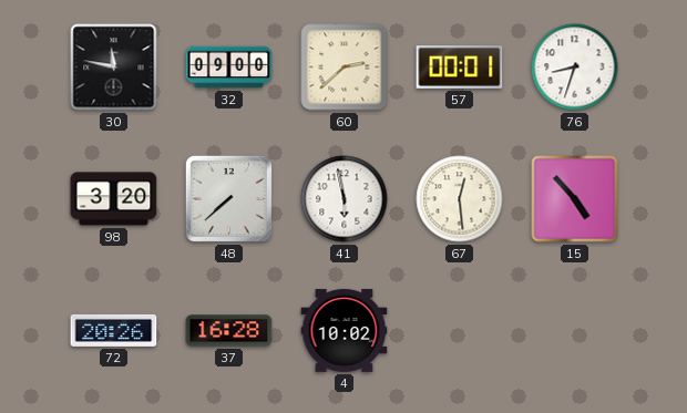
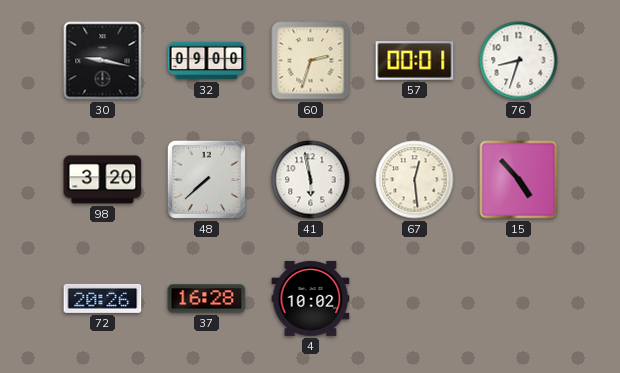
30: 11:47 -> 9:17
60: 2:38 -> 2:33
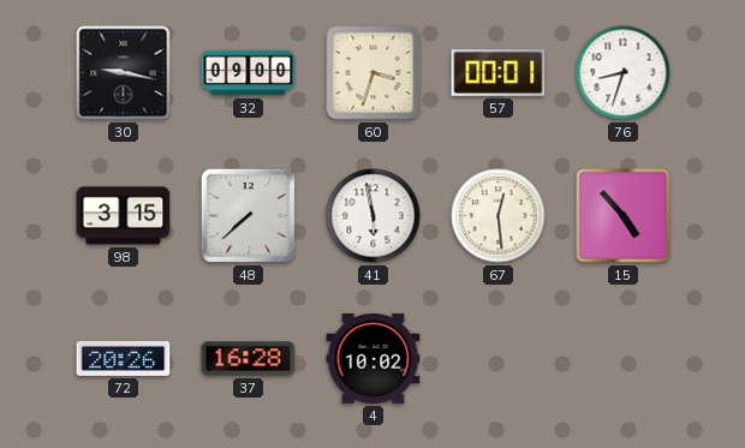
60: 2:33 -> 3:33
98: 3:20 -> 3:15
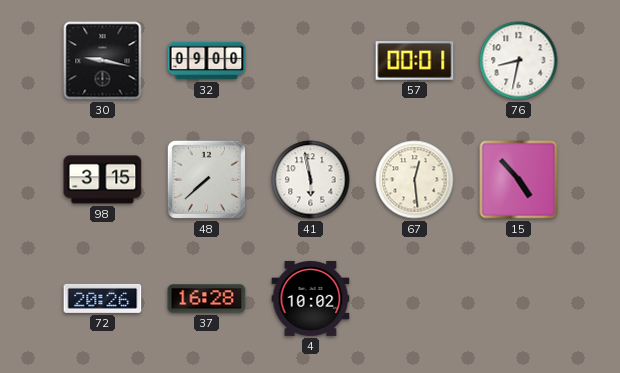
60: 3:33 -> none
76: 8:33 -> 8:32
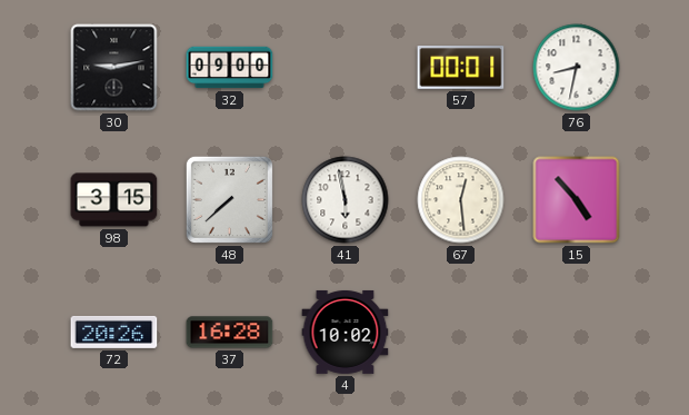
30: 9:17 -> 9:13
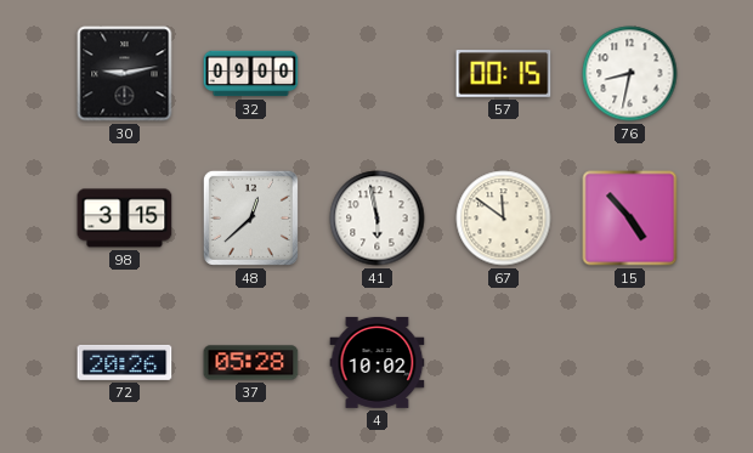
57: 00:01 -> 00:15
48: 7:38 -> 12:38
67: 12:29 -> 11:51
37: 16:28 -> 05:28
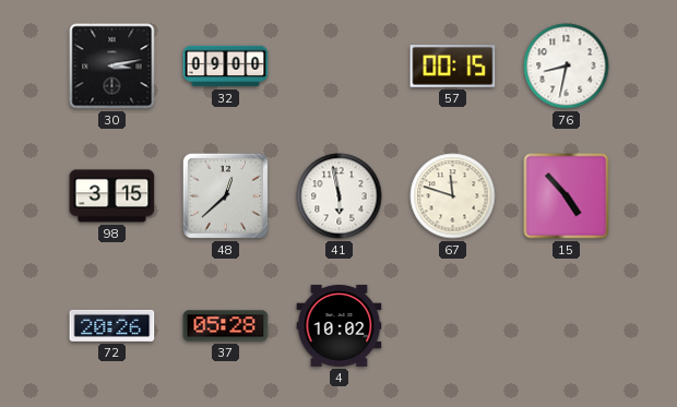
30: 9:13 -> 3:13
67: 11:51 -> 11:48
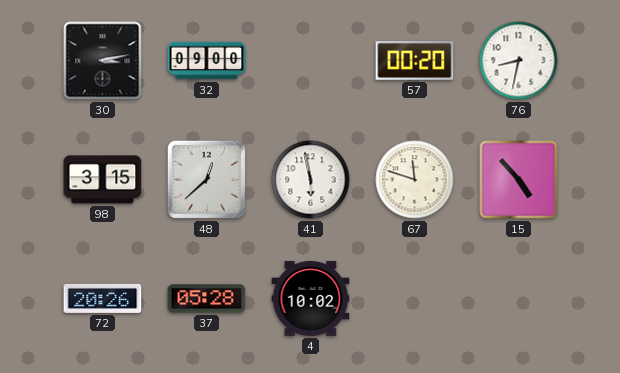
57: 00:15 -> 00:20
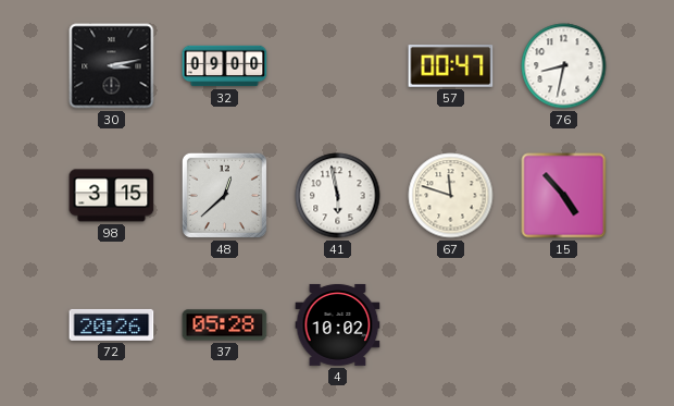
57: 00:20 -> 00:47
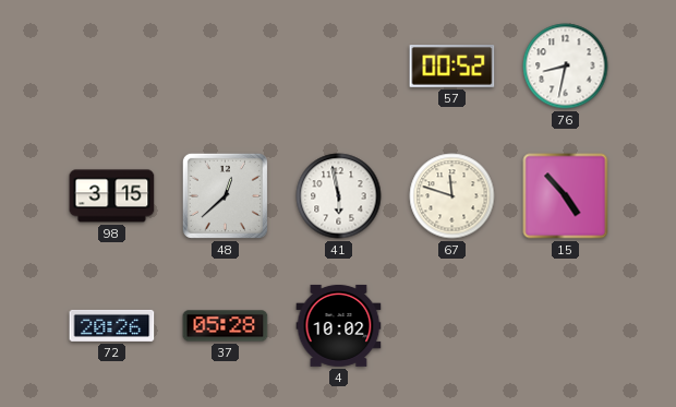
30: 3:13 -> none
32: 09:00 -> none
57: 00:47 -> 00:52
